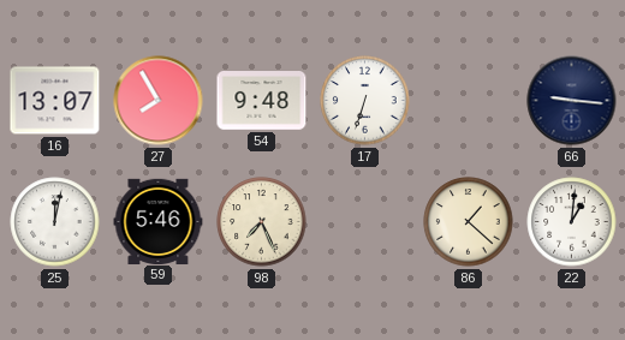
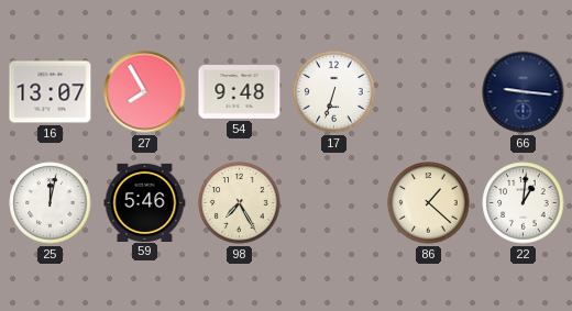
98: 7:26 -> 7:25
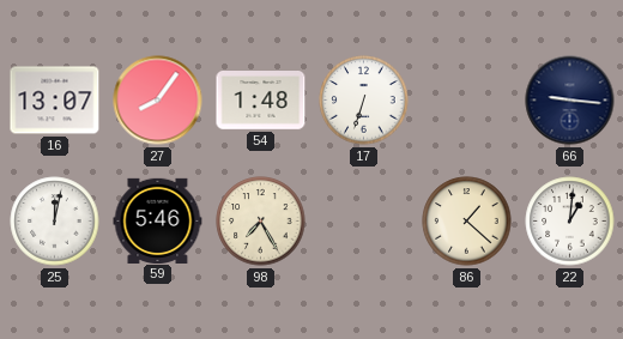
27: 7:55 -> 8:06
54: 9:48 -> 1:48
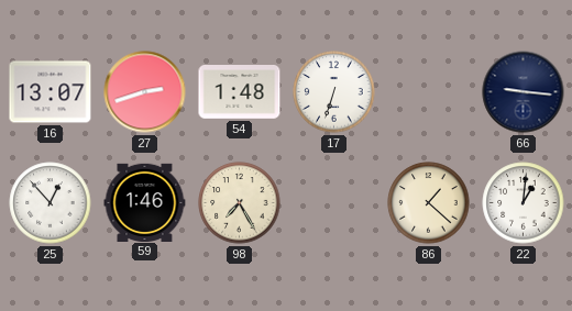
27: 8:06 -> 2:42
25: 12:02 -> 12:53
59: 5:46 -> 1:46
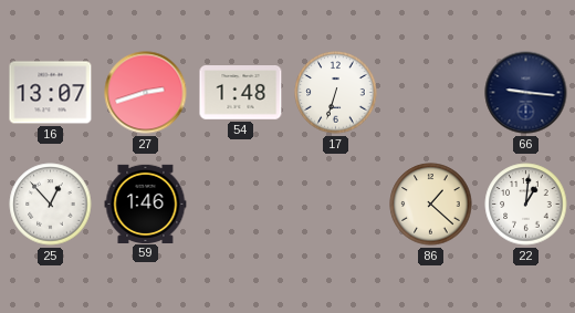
98: 7:25 -> none
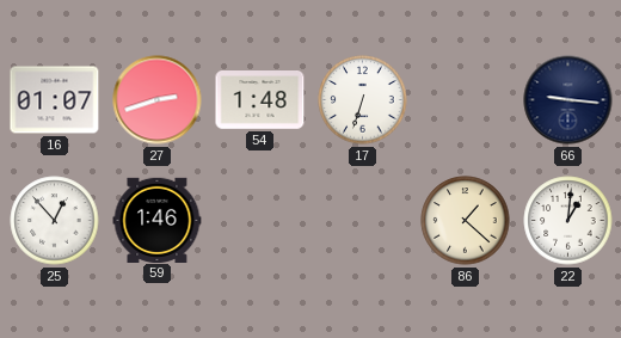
16: 13:07 -> 01:07
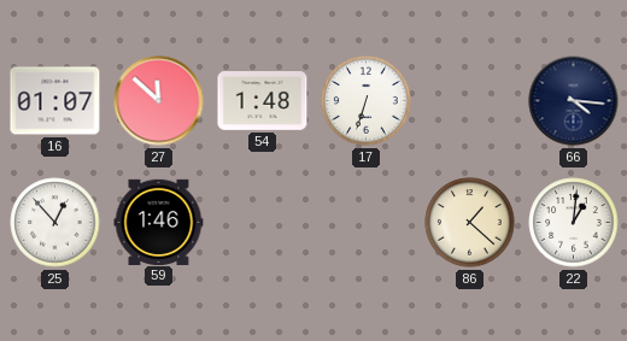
27: 2:42 -> 11:52
66: 9:16 -> 4:16
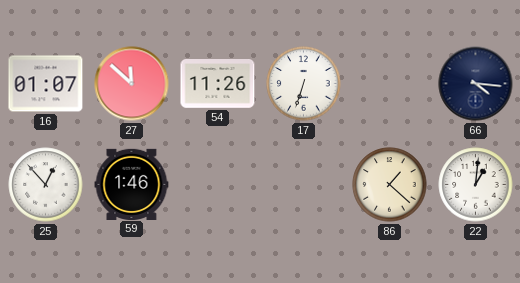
54: 1:48 -> 11:26
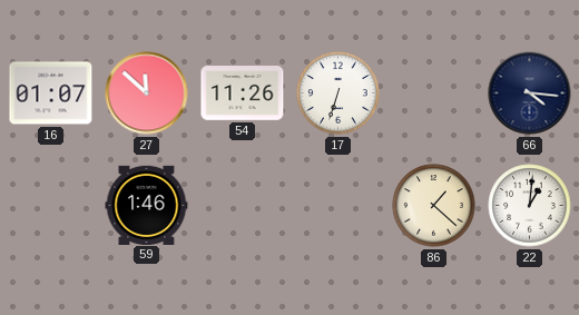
25: 12:53 -> none
